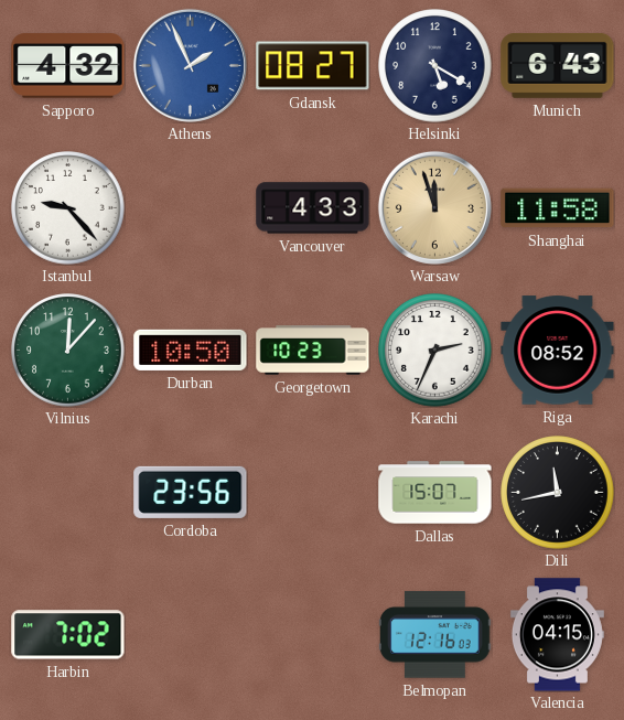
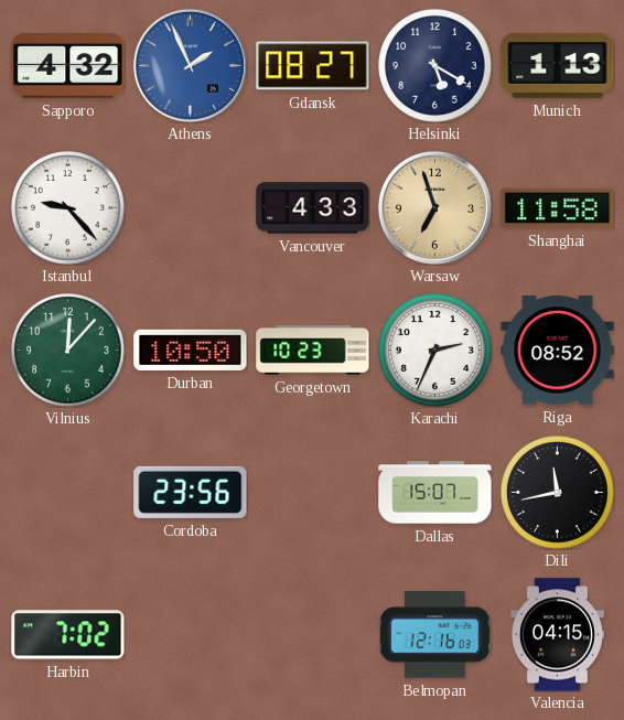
Munich: 6:43 -> 1:13
Warsaw: 11:57 -> 6:57
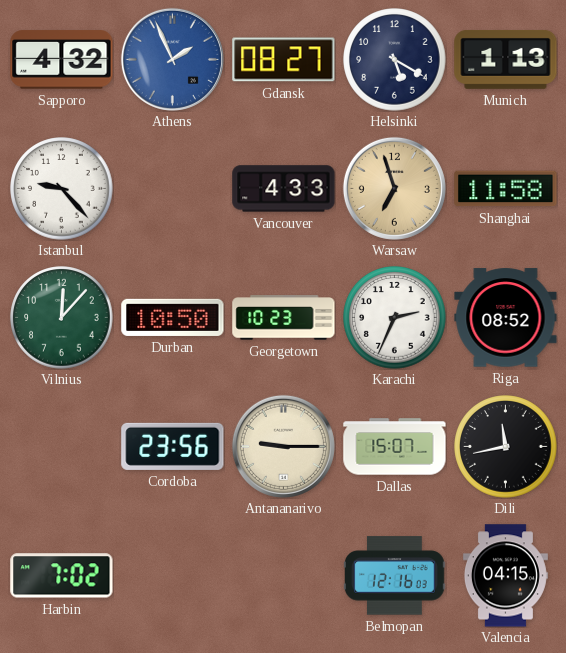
Antananarivo: none -> 9:15
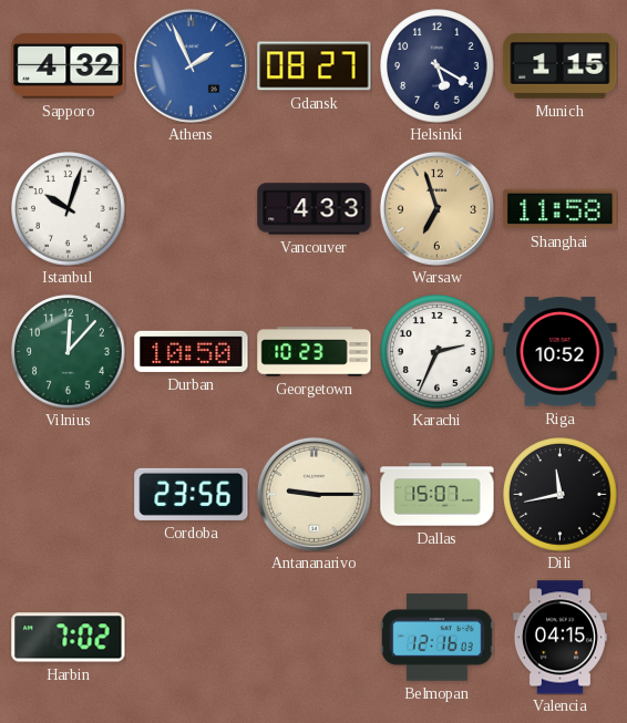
Munich: 1:13 -> 1:15
Istanbul: 9:23 -> 10:03
Riga: 08:52 -> 10:52
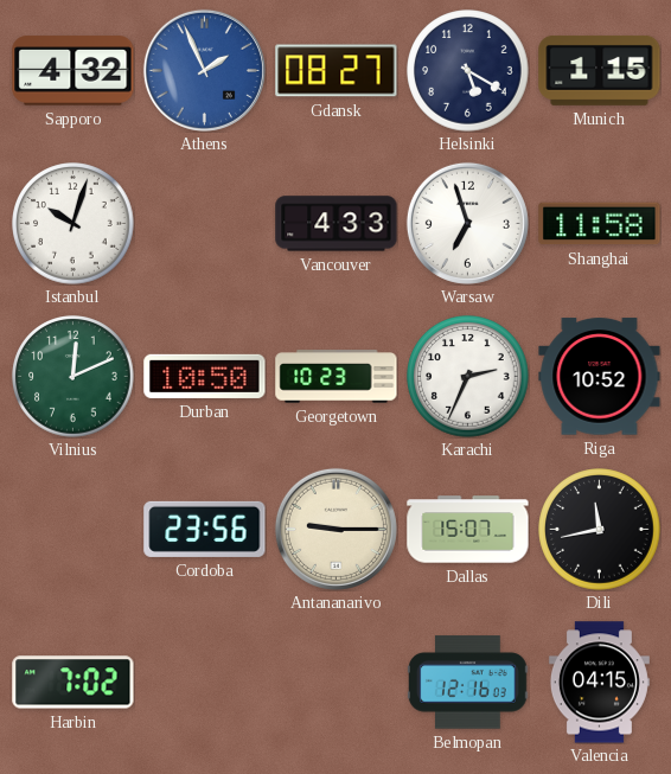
Warsaw dial: champagne -> white
Vilnius: 12:07 -> 12:11
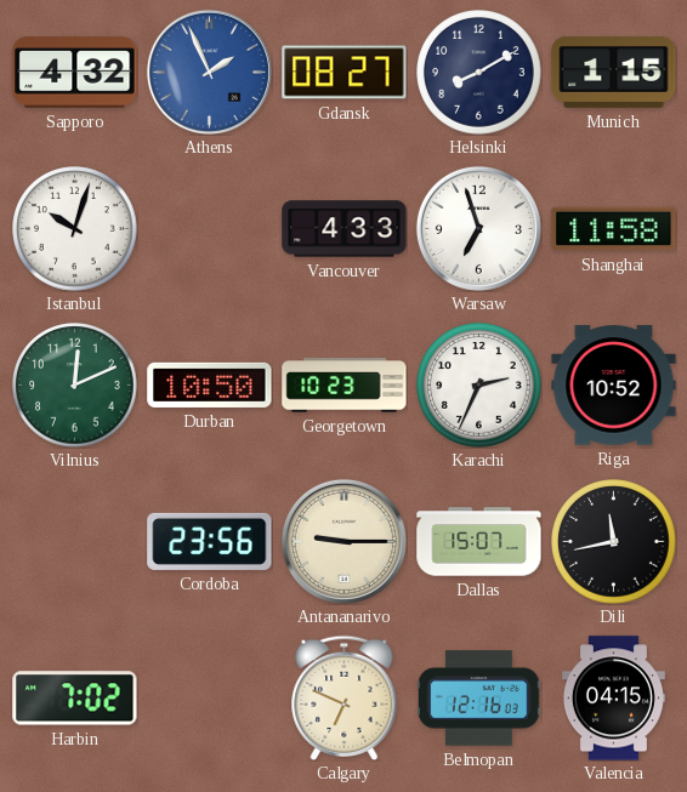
Helsinki: 5:20 -> 8:10
Calgary: none -> 6:49
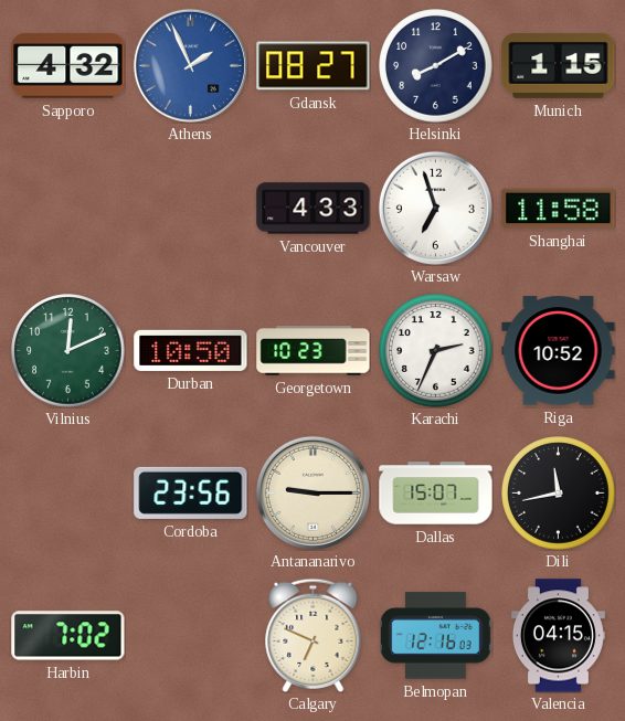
Istanbul: 10:03 -> none
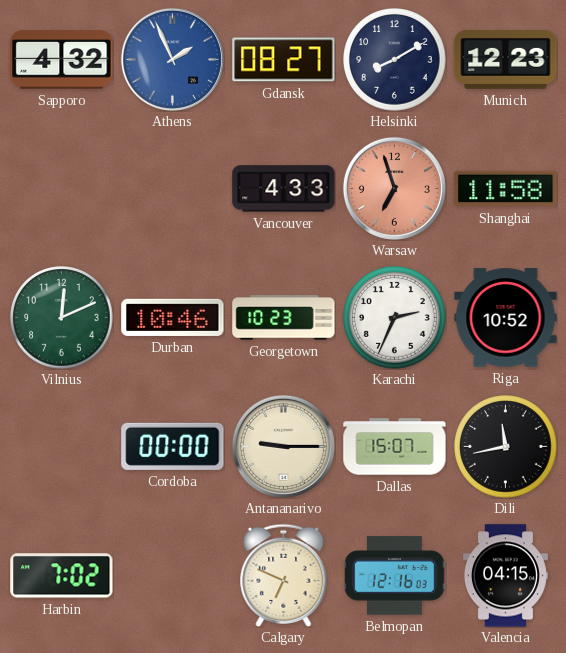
Munich: 1:15 -> 12:23
Warsaw dial: white -> salmon
Durban: 10:50 -> 10:46
Cordoba: 23:56 -> 00:00
